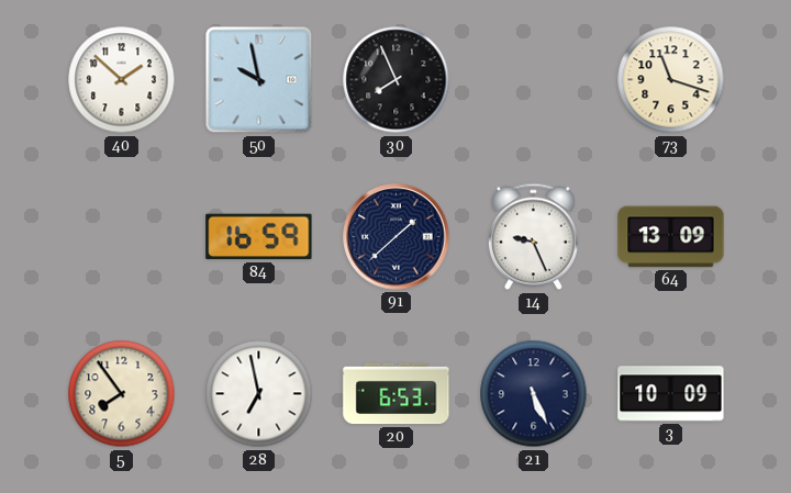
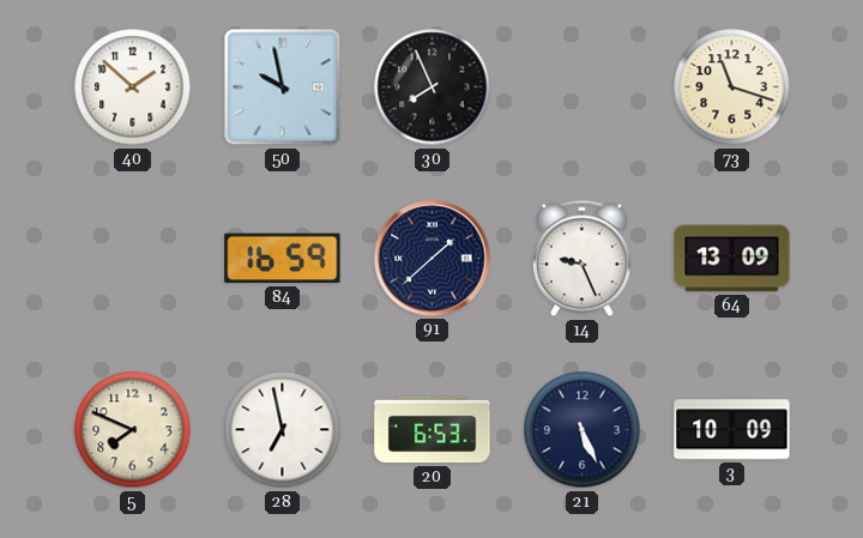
5: 7:54 -> 7:49
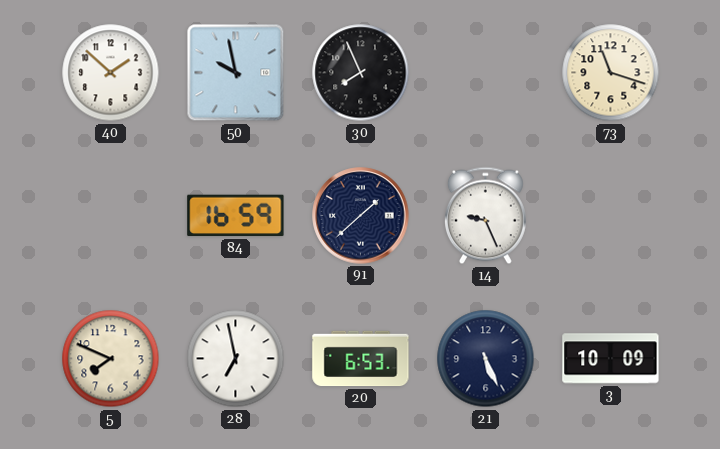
64: 13:09 -> none
